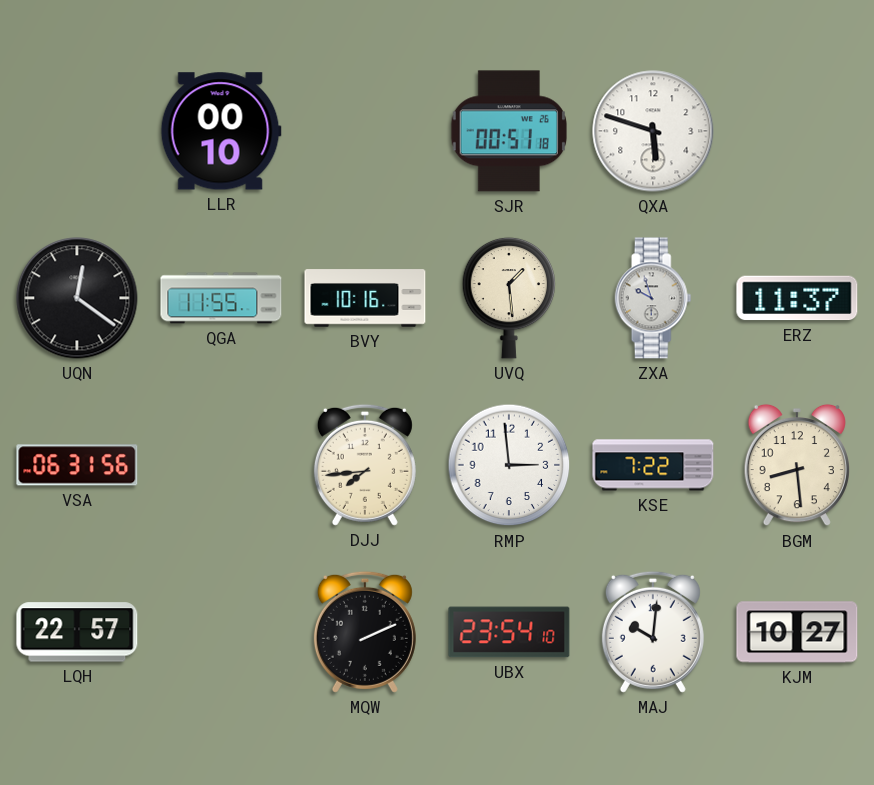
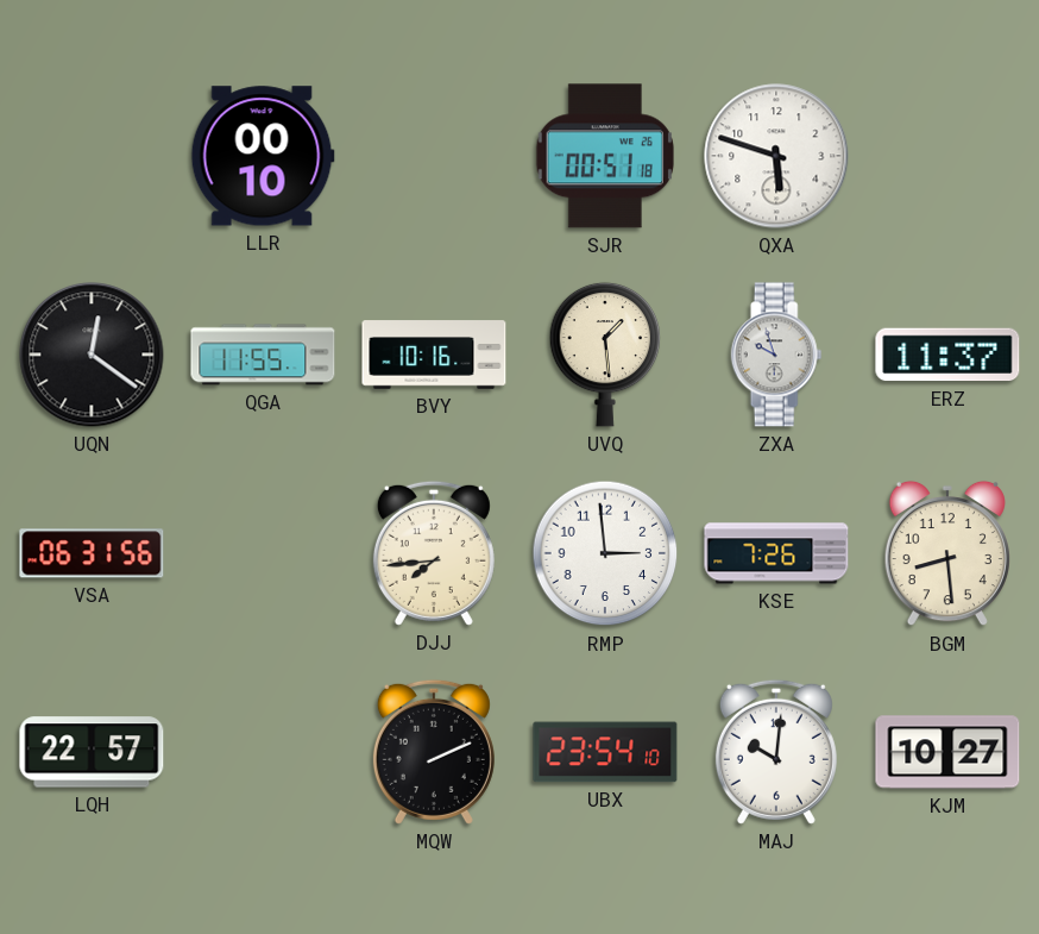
KSE: 7:22 -> 7:26
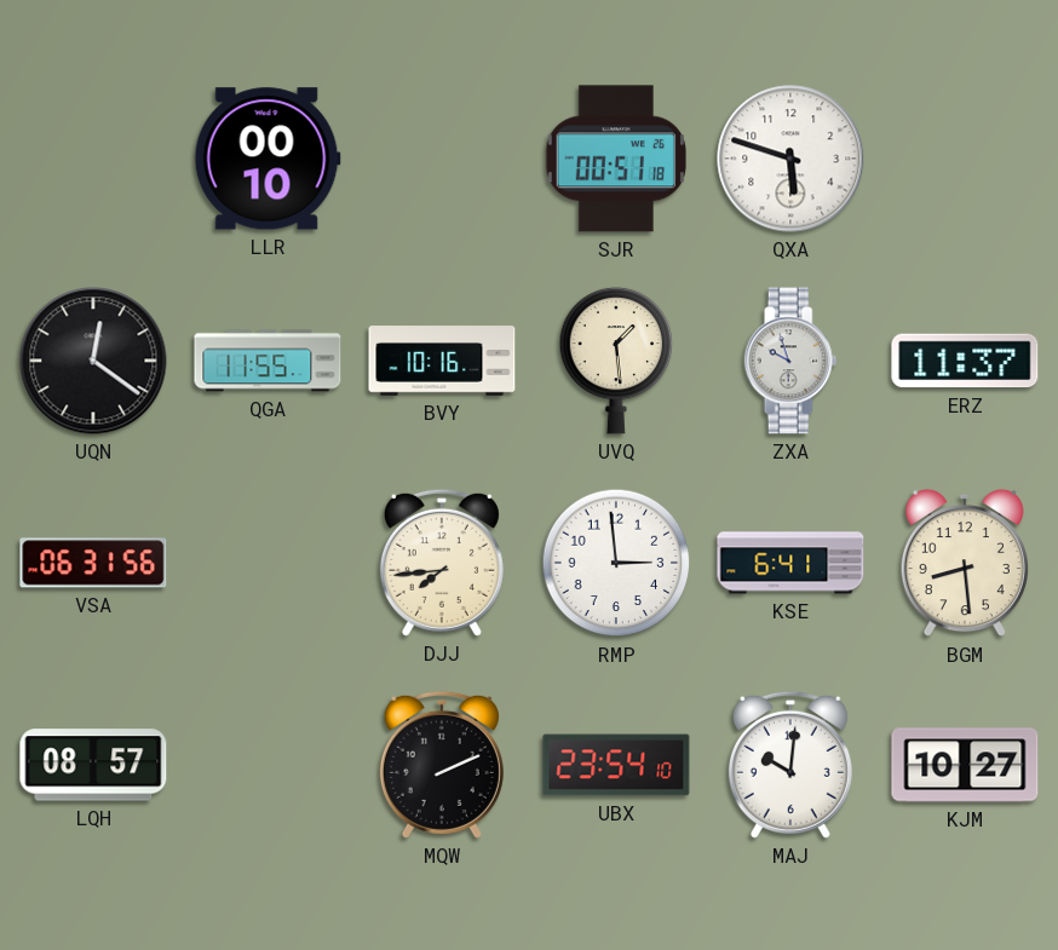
KSE: 7:26 -> 6:41
LQH: 22:57 -> 08:57
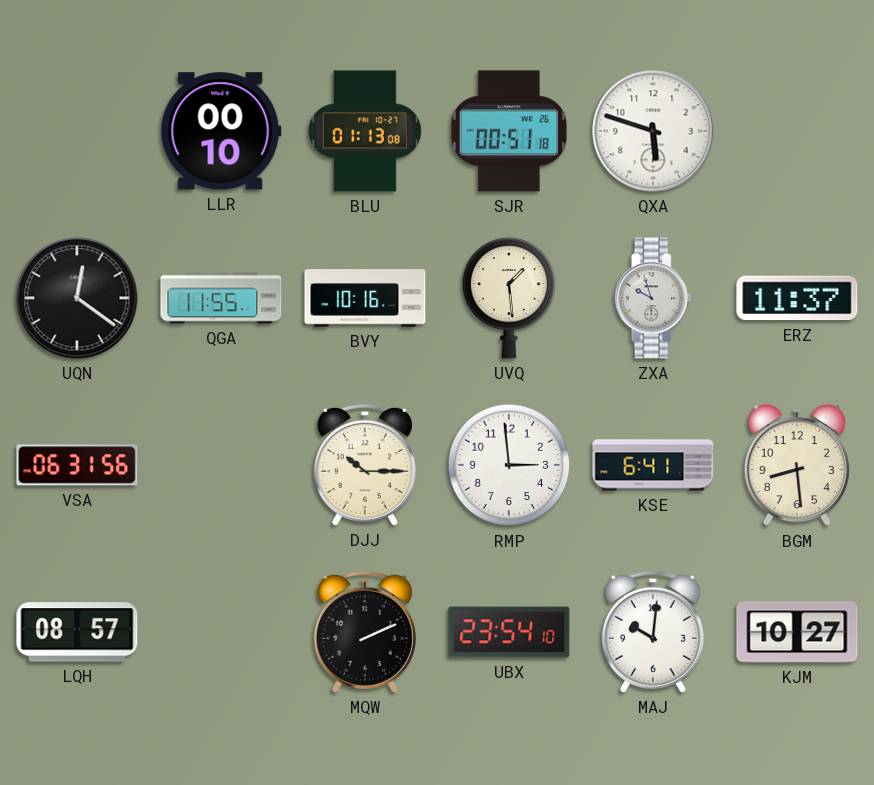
BLU: none -> 01:13
DJJ: 7:44 -> 10:15
